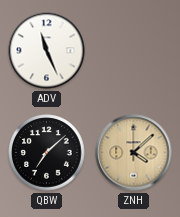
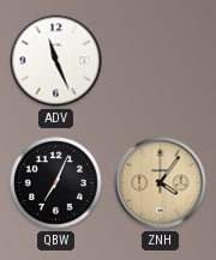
QBW: 7:08 -> 7:04
ZNH: 4:08 -> 4:06
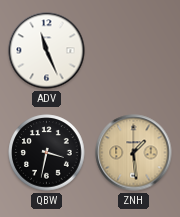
QBW: 7:04 -> 3:32
ZNH: 4:06 -> 1:29
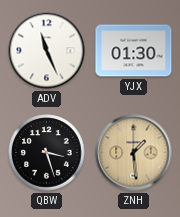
YJX: none -> 01:30
QBW: 3:32 -> 3:27
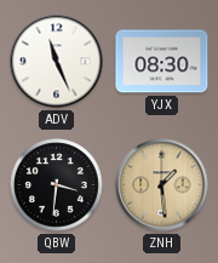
YJX: 01:30 -> 08:30
QBW: 3:27 -> 3:31
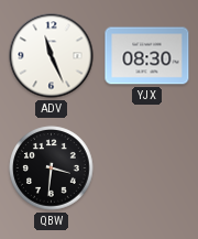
ZNH: 1:29 -> none
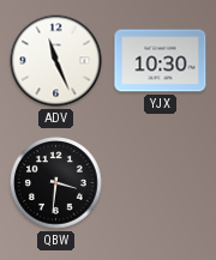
YJX: 08:30 -> 10:30
